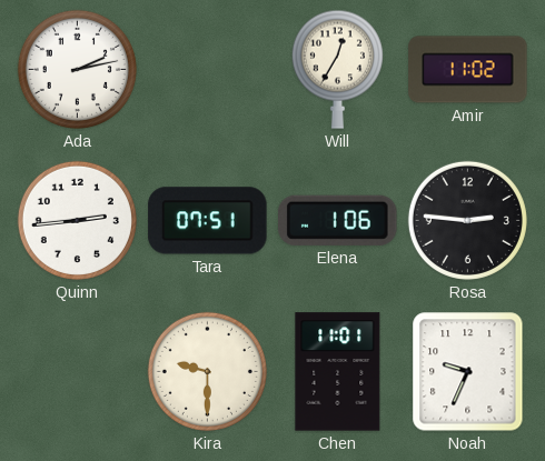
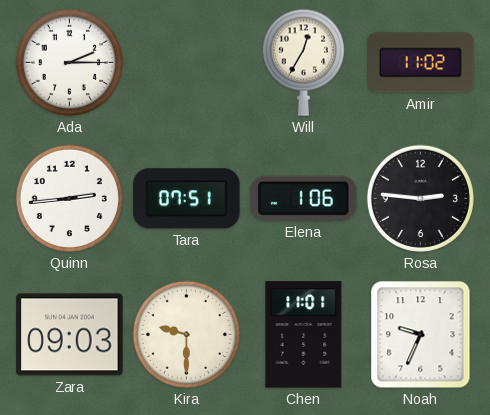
Ada: 2:13 -> 2:15
Zara: none -> 09:03
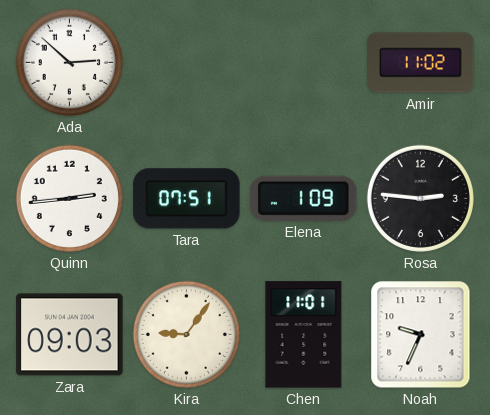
Ada: 2:15 -> 2:52
Will: 12:35 -> none
Elena: 1:06 -> 1:09
Kira: 9:30 -> 9:06
